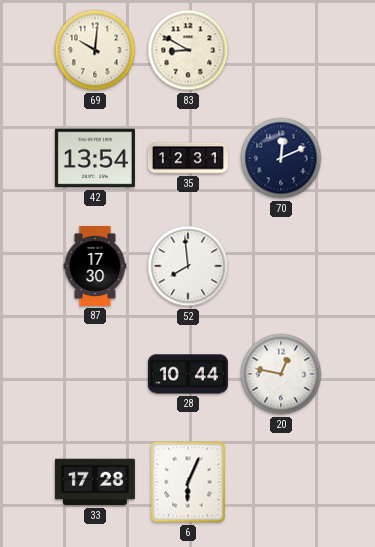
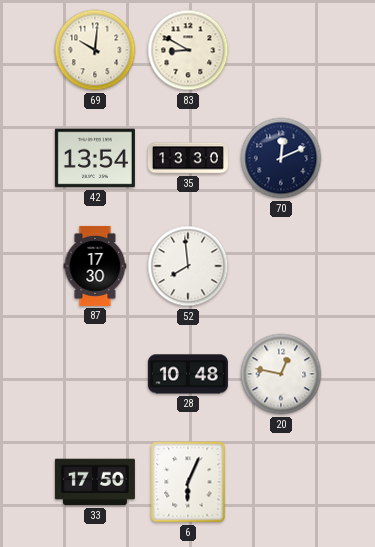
35: 12:31 -> 13:30
28: 10:44 -> 10:48
33: 17:28 -> 17:50
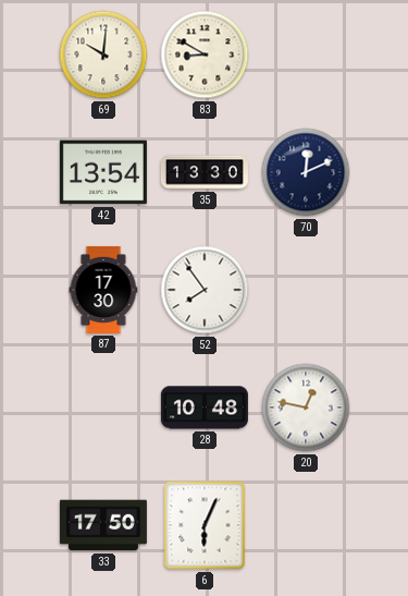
52: 7:59 -> 7:54
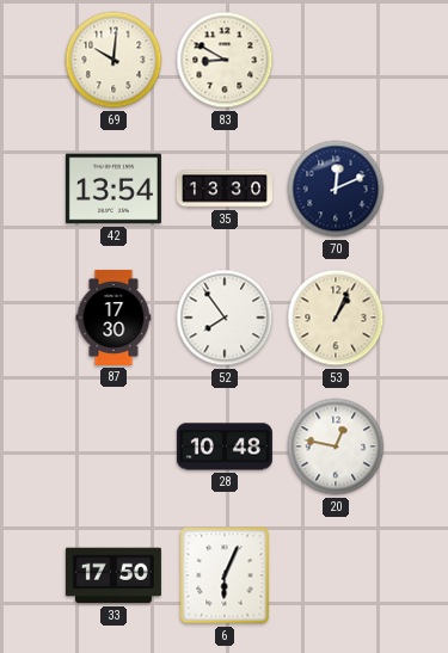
53: none -> 1:04
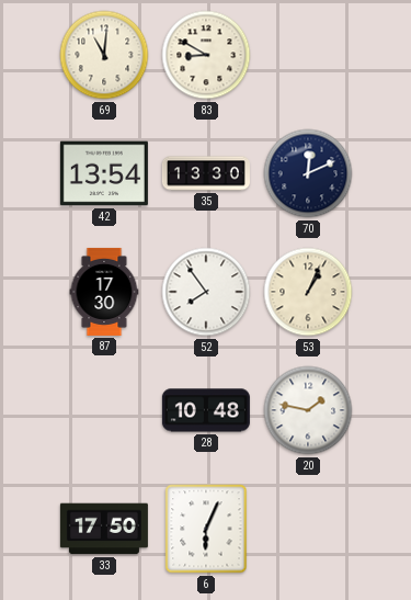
69: 10:01 -> 11:01
20: 12:47 -> 1:47
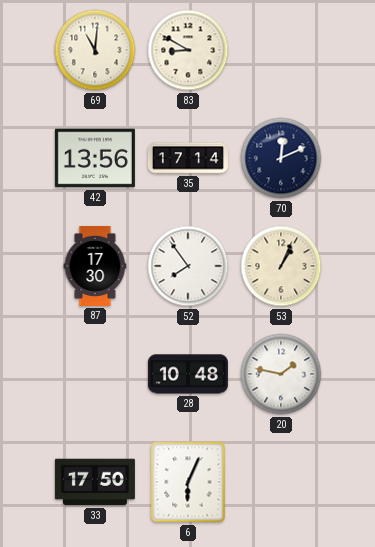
42: 13:54 -> 13:56
35: 13:30 -> 17:14
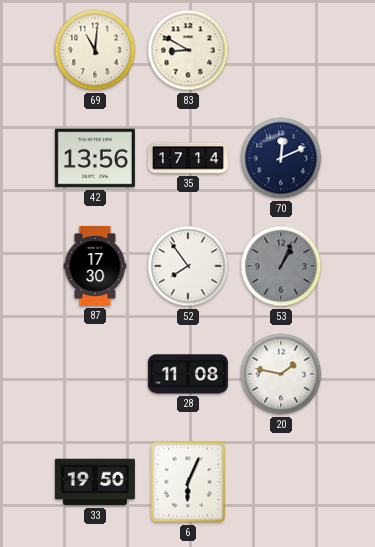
53 dial: cream -> grey
28: 10:48 -> 11:08
33: 17:50 -> 19:50
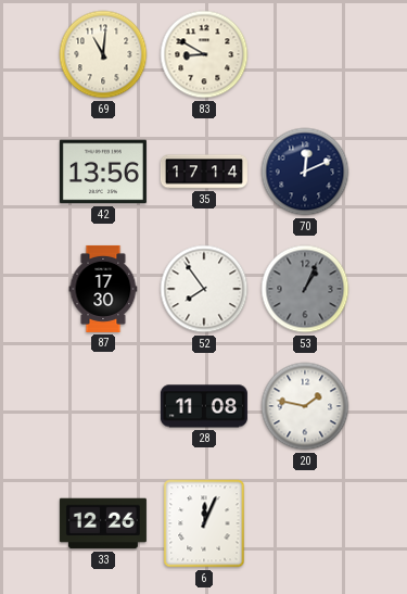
33: 19:50 -> 12:26
6: 6:04 -> 12:04
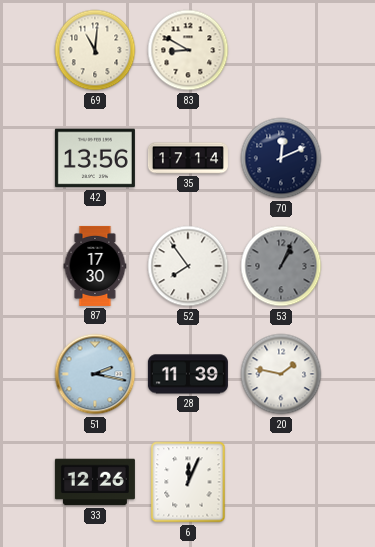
51: none -> 2:17
28: 11:08 -> 11:39
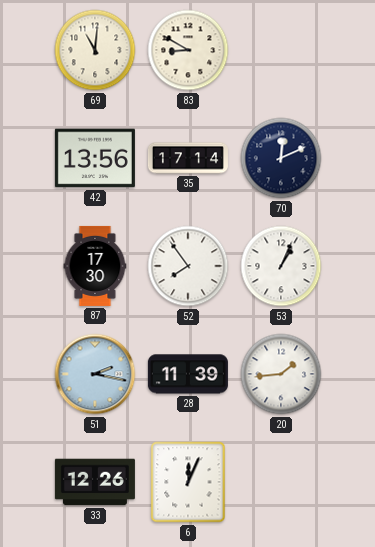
53 dial: grey -> white
20: 1:47 -> 1:44
